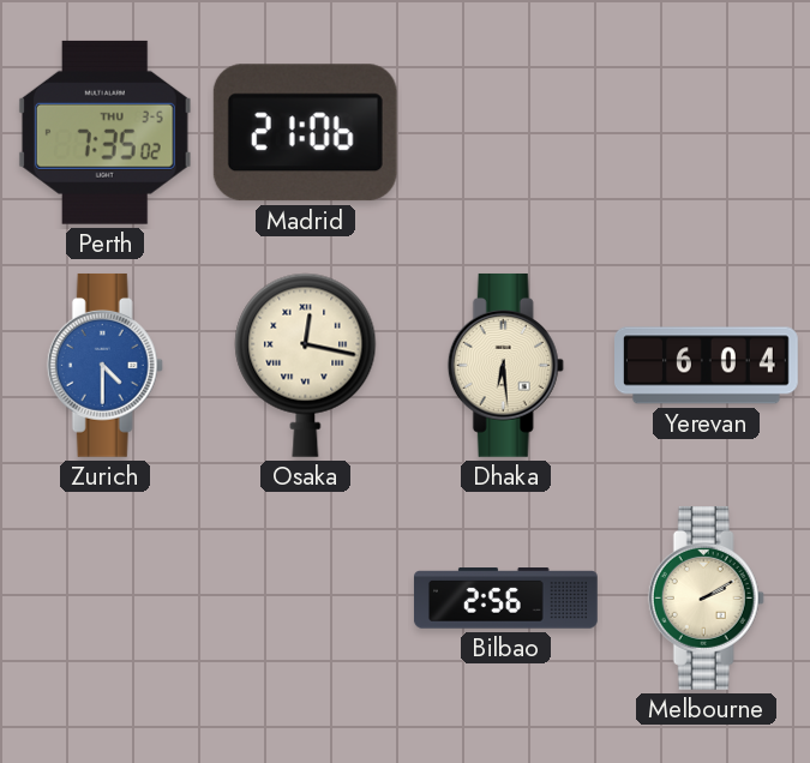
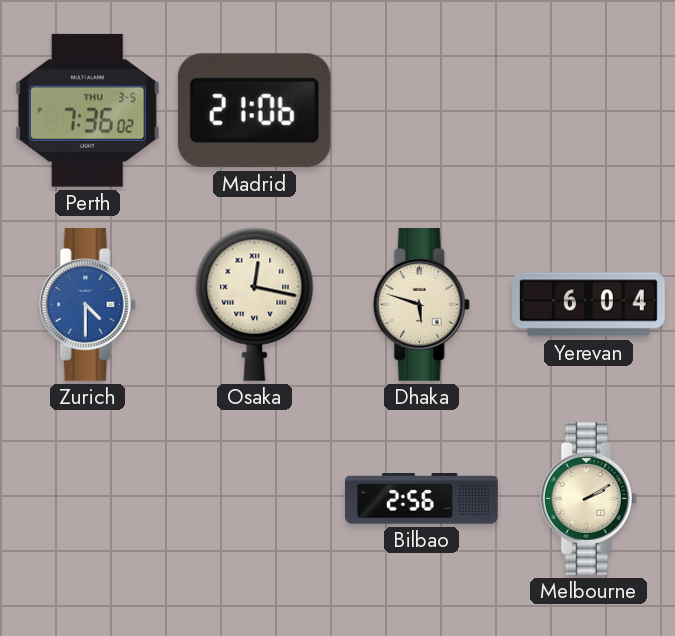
Perth: 7:35 -> 7:36
Dhaka: 6:29 -> 5:48
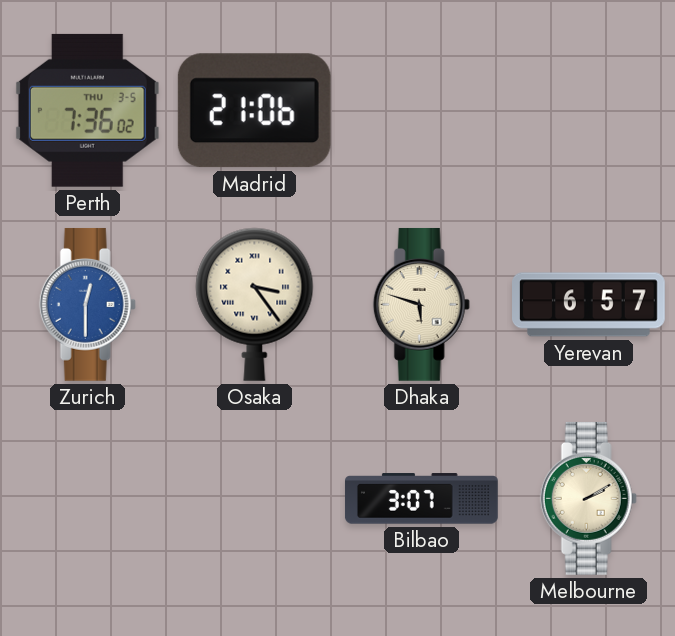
Zurich: 4:30 -> 12:30
Osaka: 12:17 -> 3:24
Yerevan: 6:04 -> 6:57
Bilbao: 2:56 -> 3:07
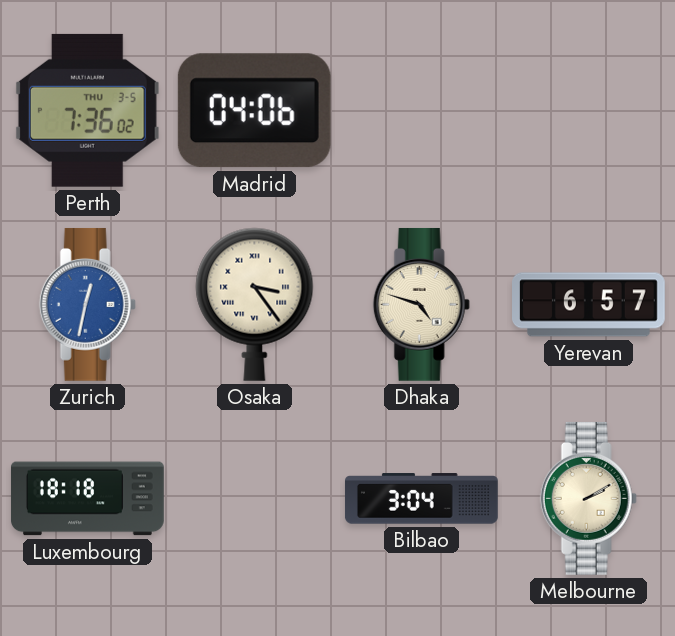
Madrid: 21:06 -> 04:06
Zurich: 12:30 -> 12:32
Dhaka: 5:48 -> 4:48
Luxembourg: none -> 18:18
Bilbao: 3:07 -> 3:04
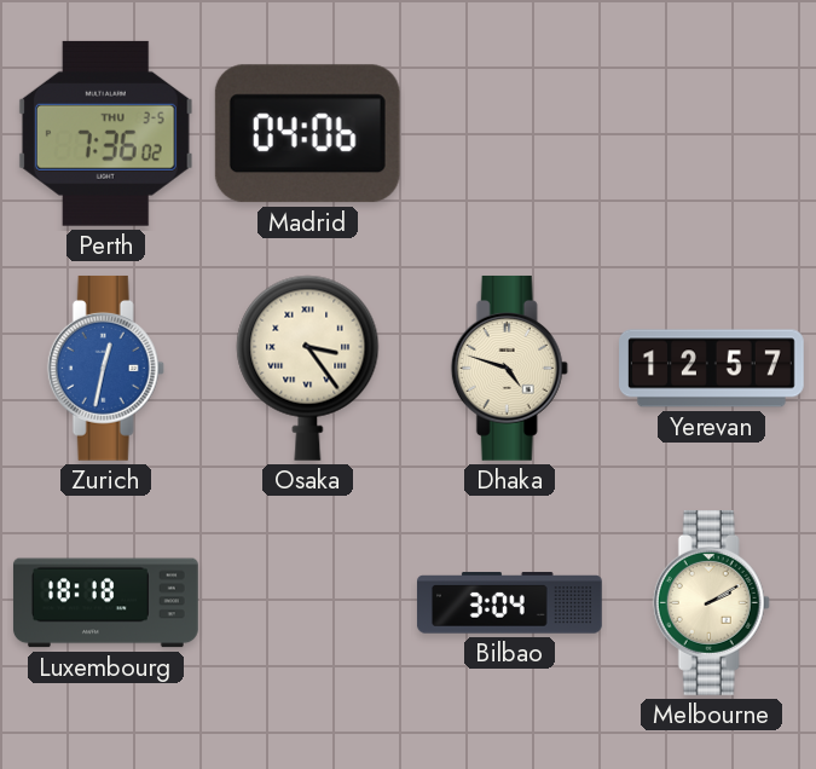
Yerevan: 6:57 -> 12:57
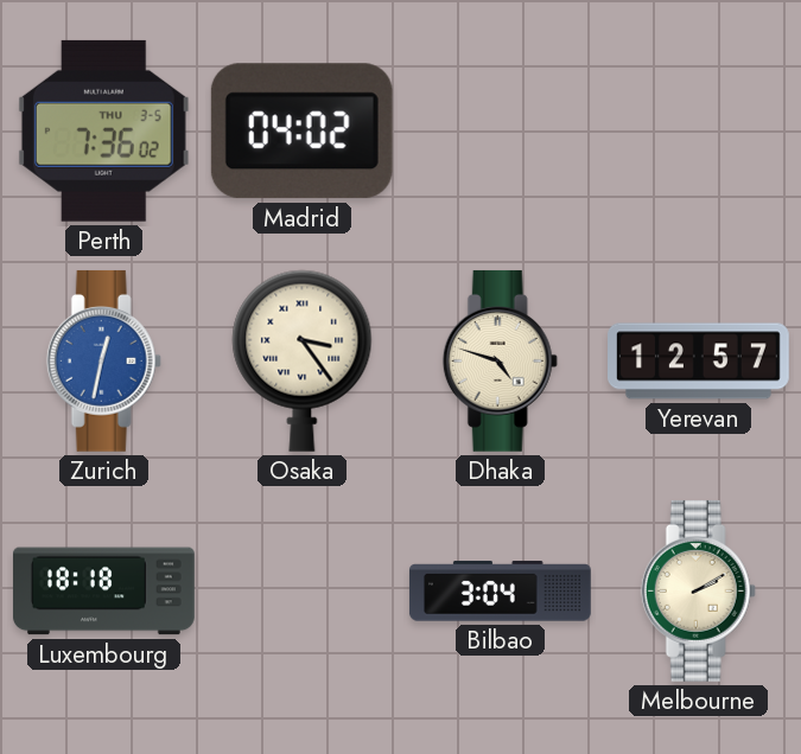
Madrid: 04:06 -> 04:02
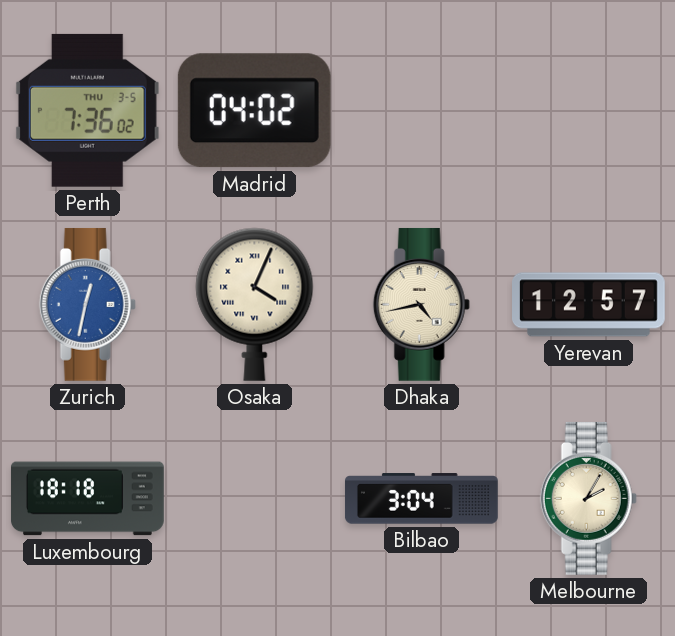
Osaka: 3:24 -> 4:04
Dhaka: 4:48 -> 4:43
Melbourne: 2:10 -> 2:05
